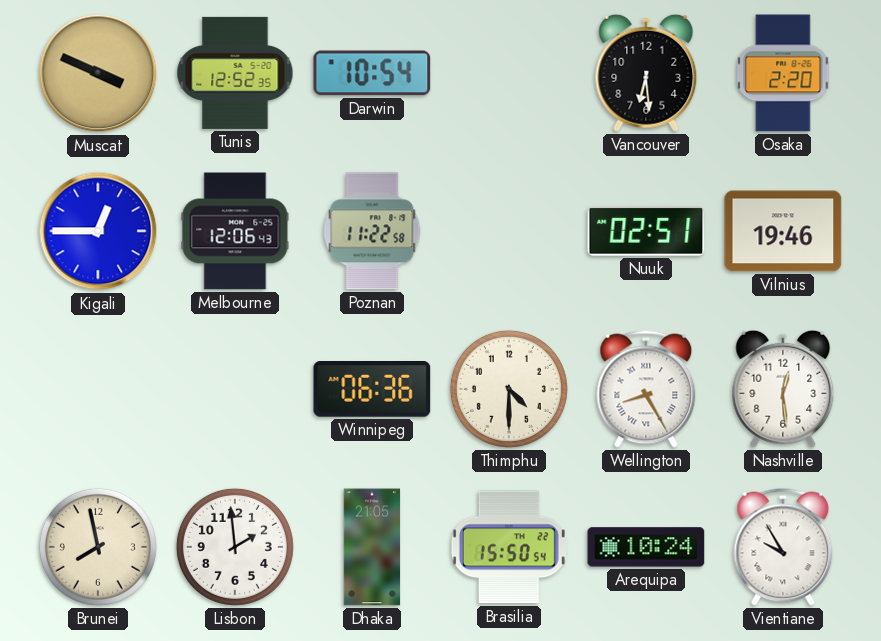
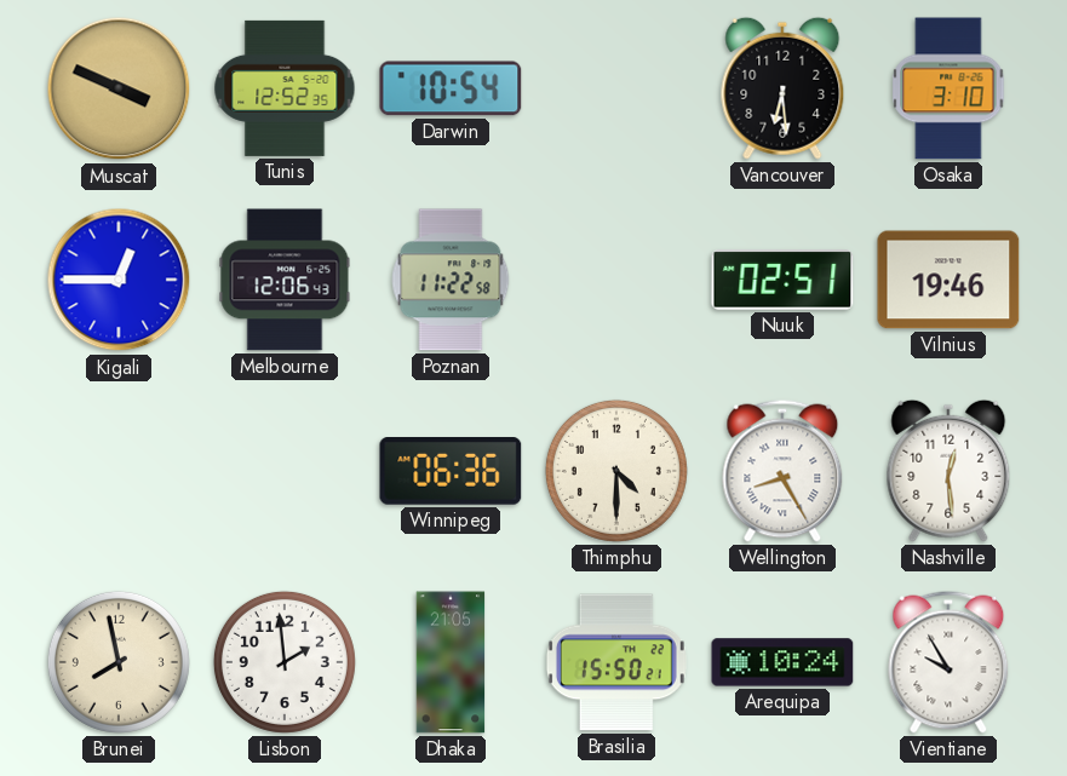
Osaka: 2:20 -> 3:10
Brasilia: 15:50:54 -> 15:50:21
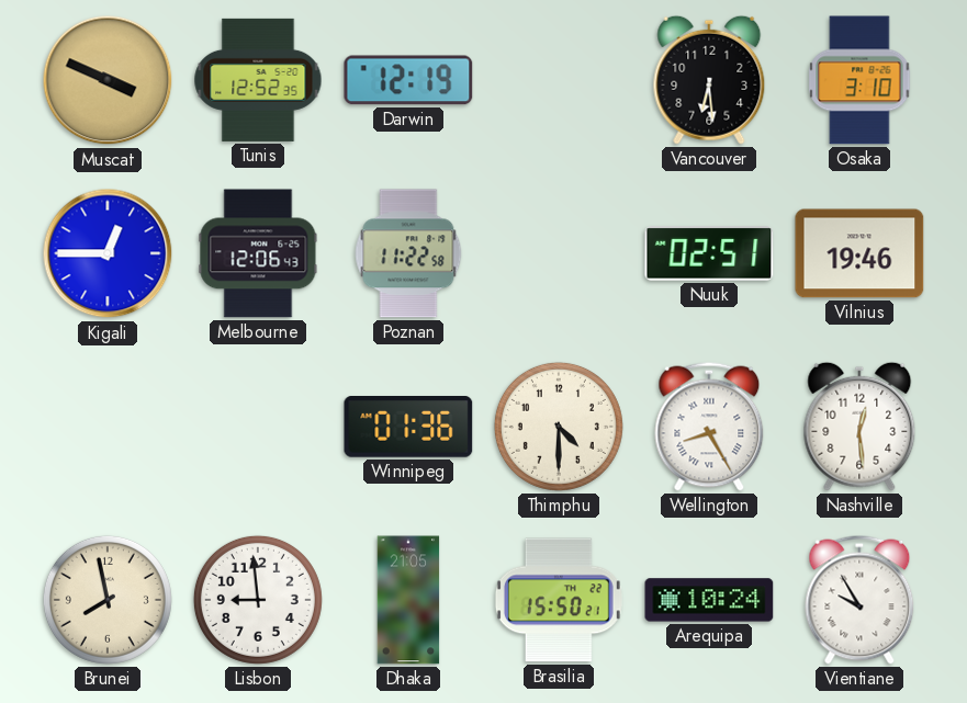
Darwin: 10:54 -> 12:19
Winnipeg: 06:36 -> 01:36
Lisbon: 1:59 -> 8:59
